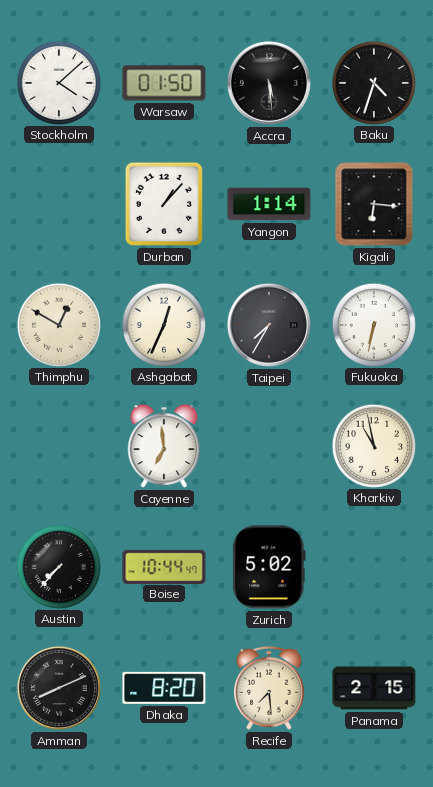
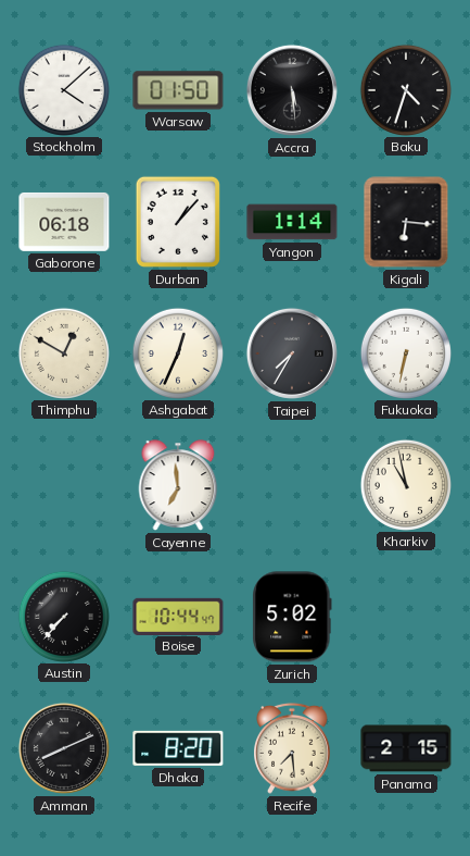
Gaborone: none -> 06:18
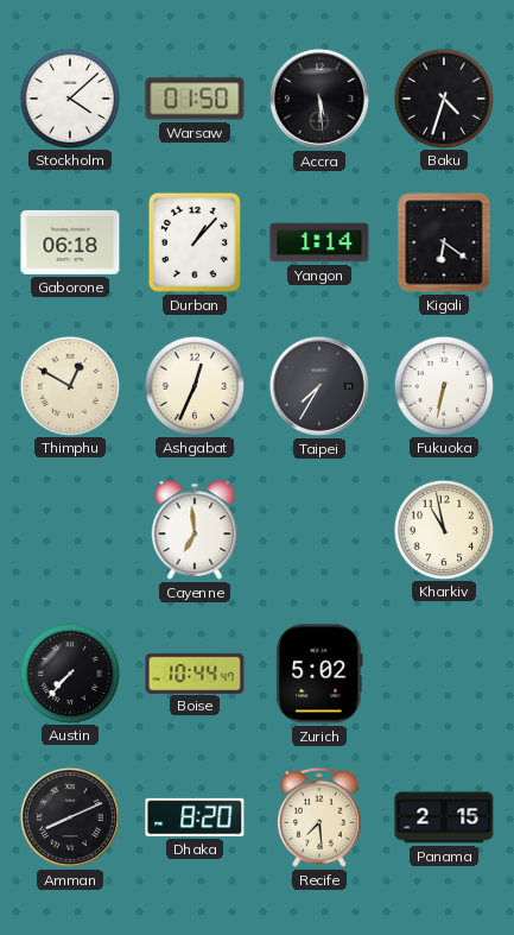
Kigali: 6:16 -> 6:21
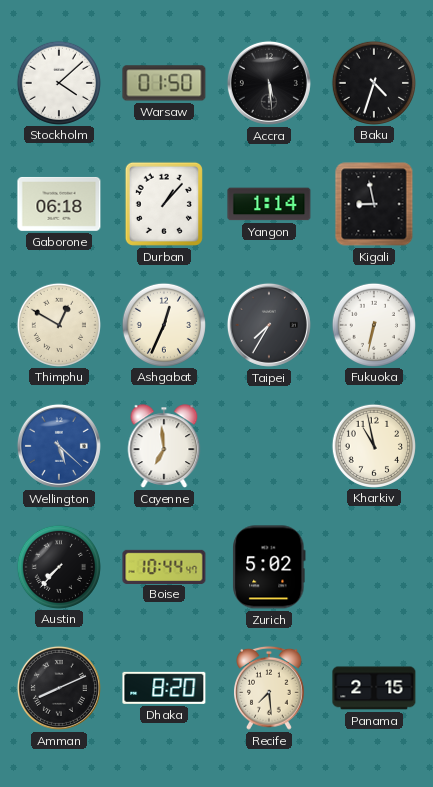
Kigali: 6:21 -> 8:58
Wellington: none -> 5:22
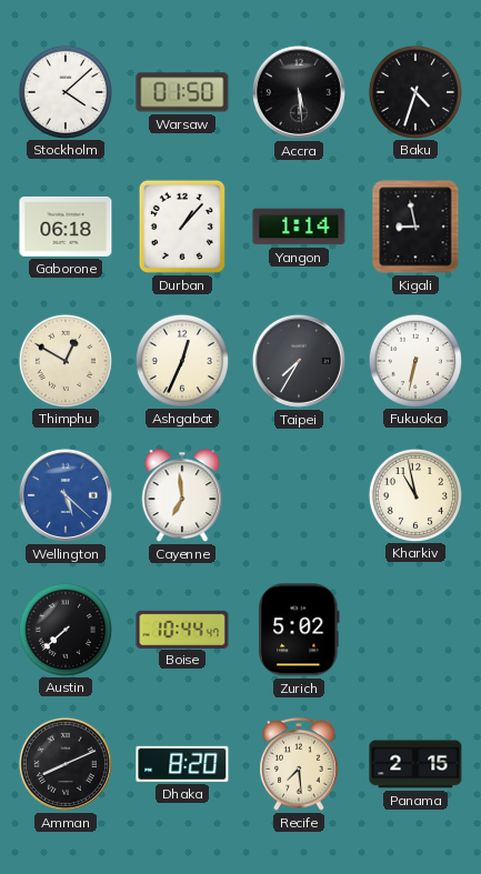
Austin: 7:37 -> 7:38
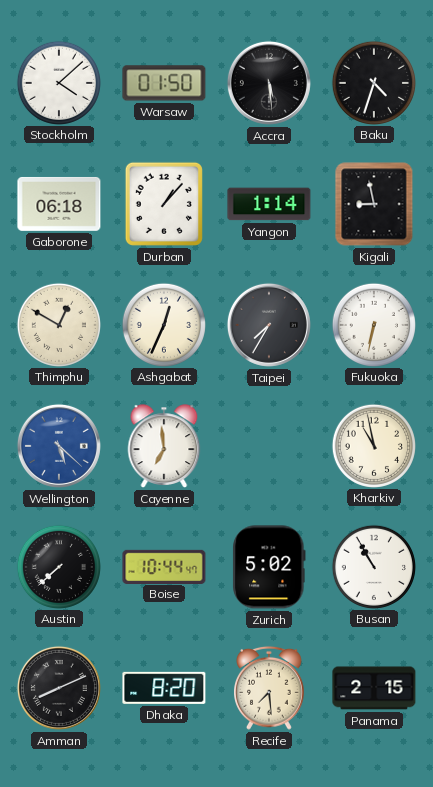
Busan: none -> 10:55
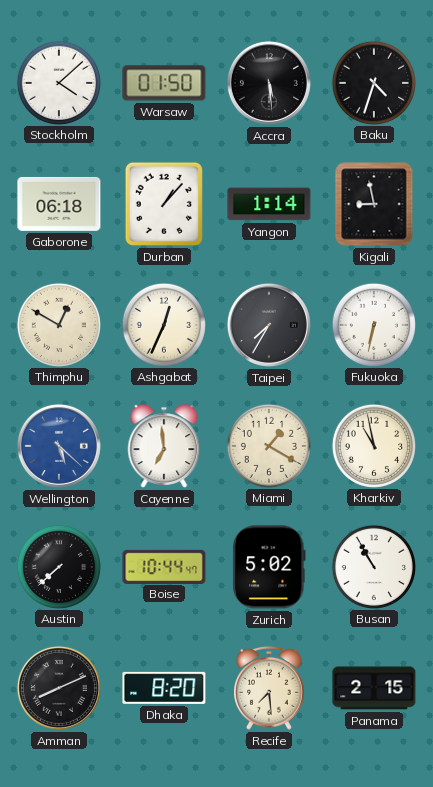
Miami: none -> 1:20
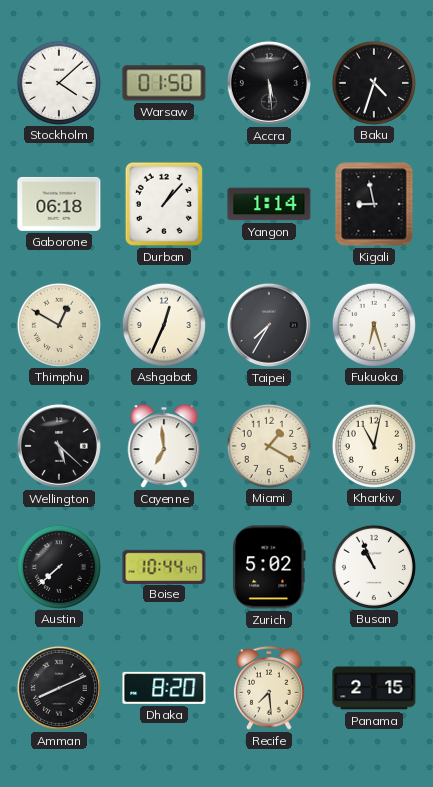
Fukuoka: 6:32 -> 6:27
Wellington dial: blue -> black
Kharkiv: 10:58 -> 11:02
Busan: 10:55 -> 10:56
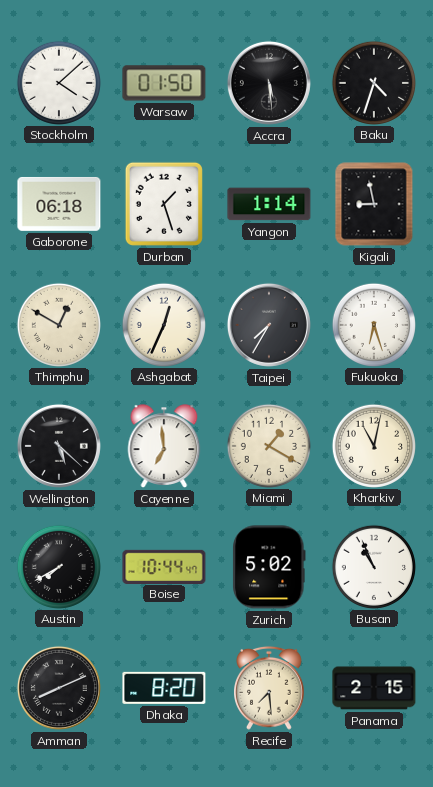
Durban: 1:07 -> 1:27
Austin: 7:38 -> 7:40
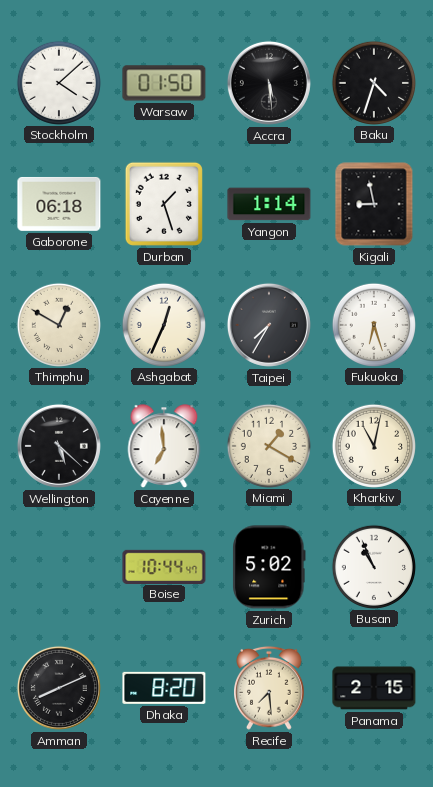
Austin: 7:40 -> none
